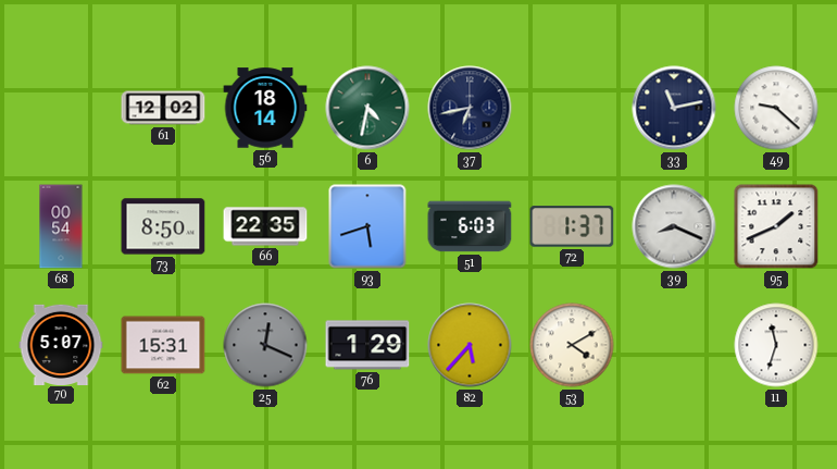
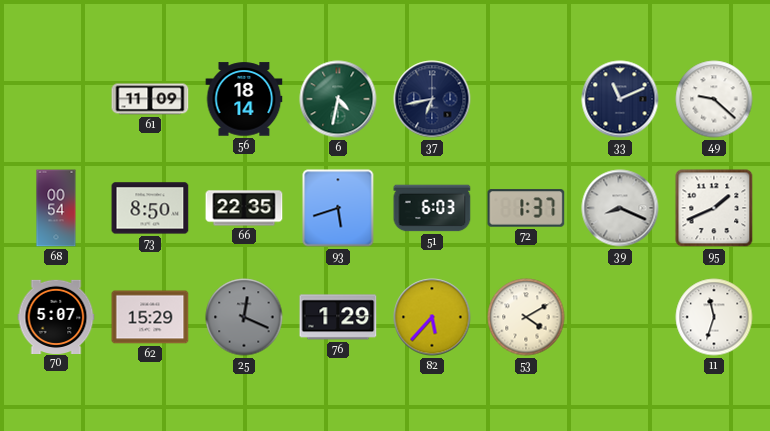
61: 12:02 -> 11:09
33: 11:13 -> 11:11
62: 15:31 -> 15:29
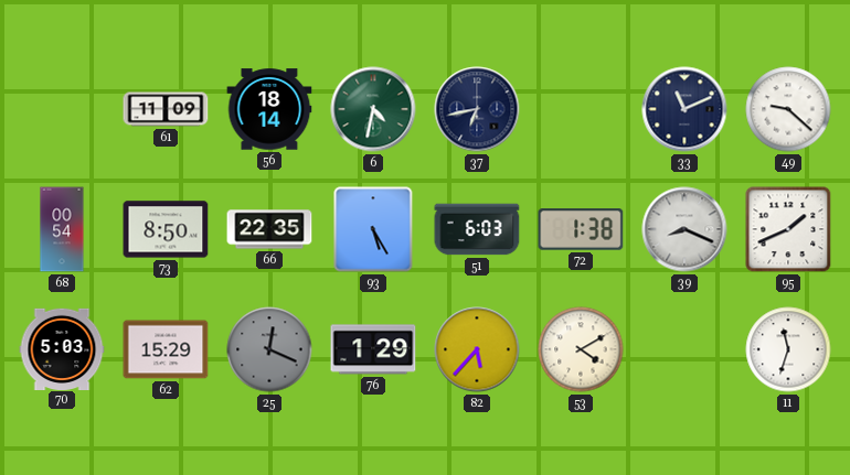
93: 5:42 -> 5:25
72: 1:37 -> 1:38
70: 5:07 -> 5:03
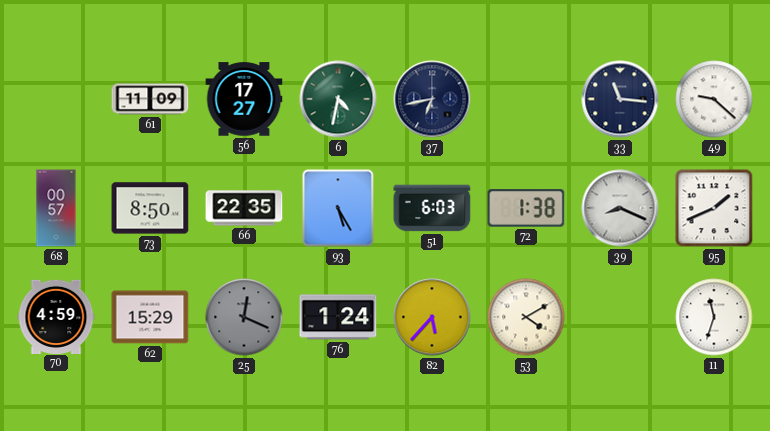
56: 18:14 -> 17:27
33: 11:11 -> 11:16
68: 00:54 -> 00:57
70: 5:03 -> 4:59
76: 1:29 -> 1:24
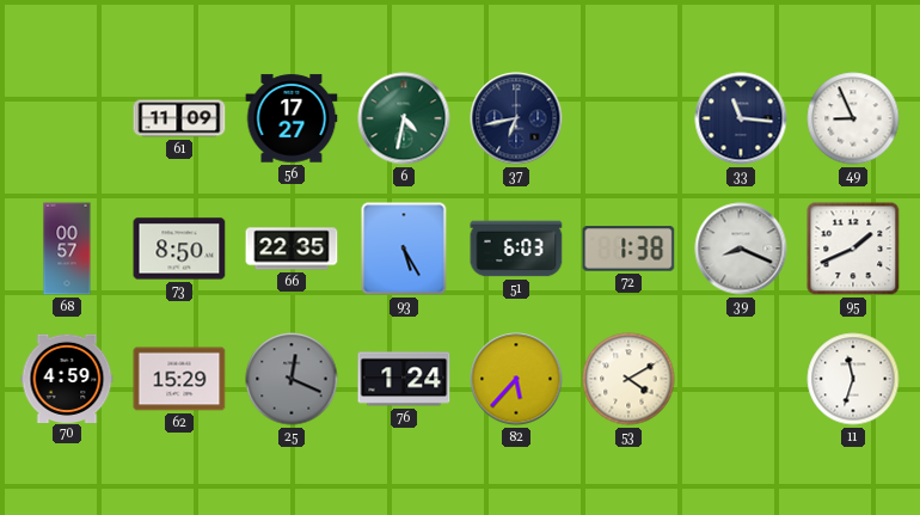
49: 9:22 -> 8:56
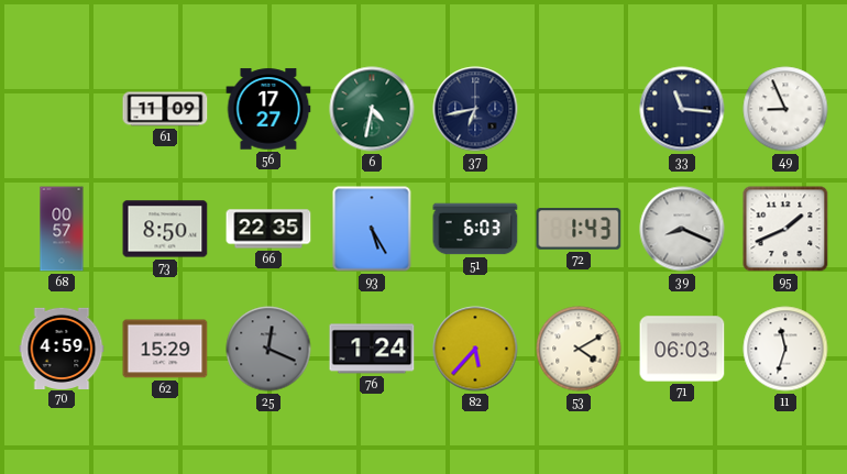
72: 1:38 -> 1:43
71: none -> 06:03
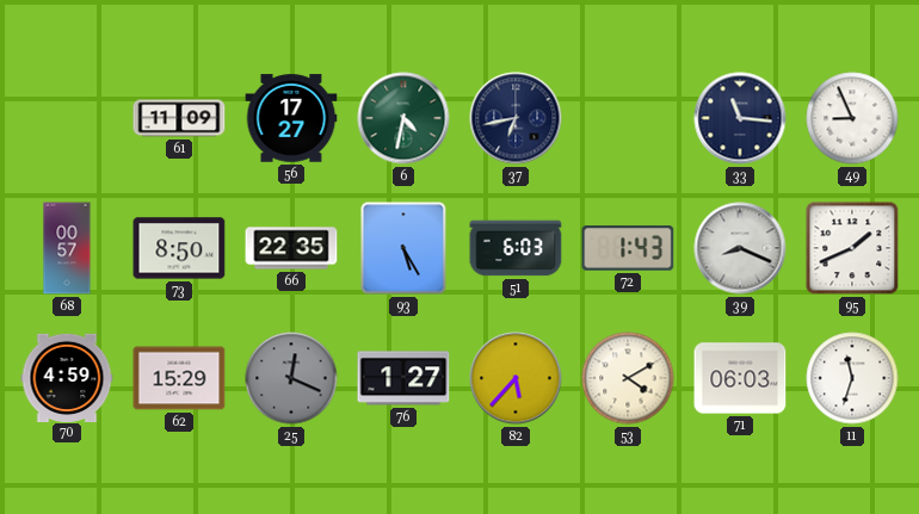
76: 1:24 -> 1:27
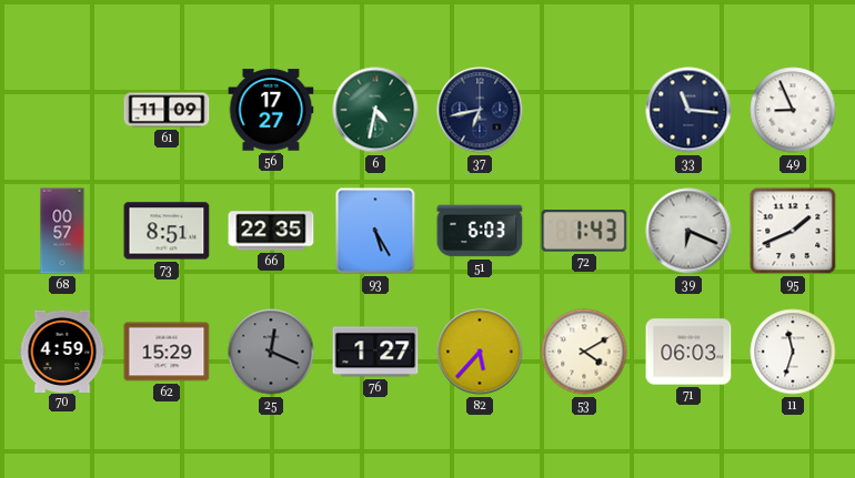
73: 8:50 -> 8:51
39: 8:19 -> 6:19
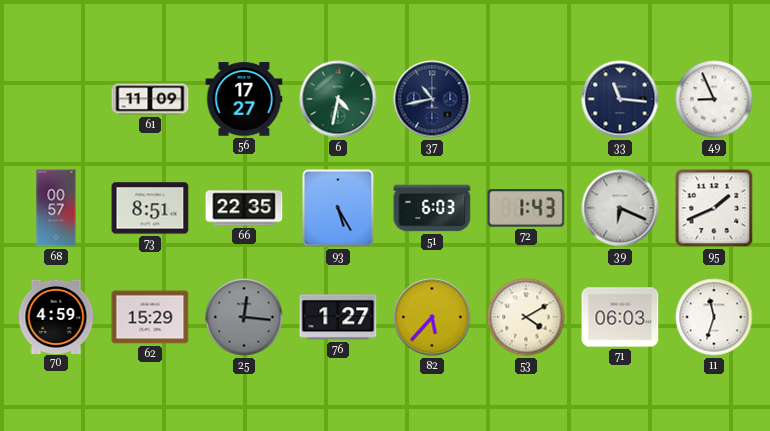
37: 6:43 -> 10:43
25: 12:19 -> 12:16
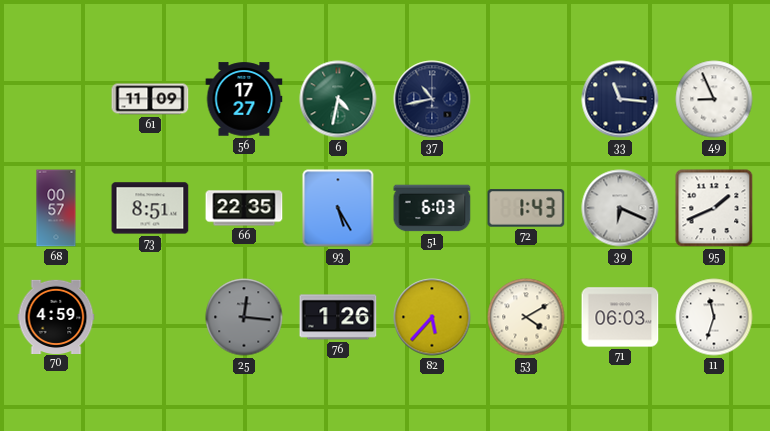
62: 15:29 -> none
76: 1:27 -> 1:26
